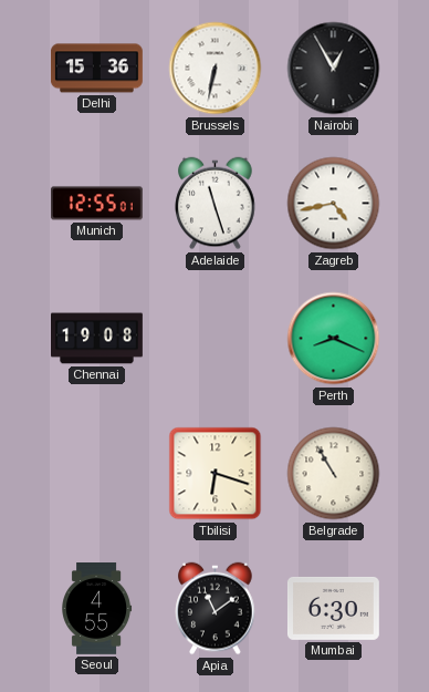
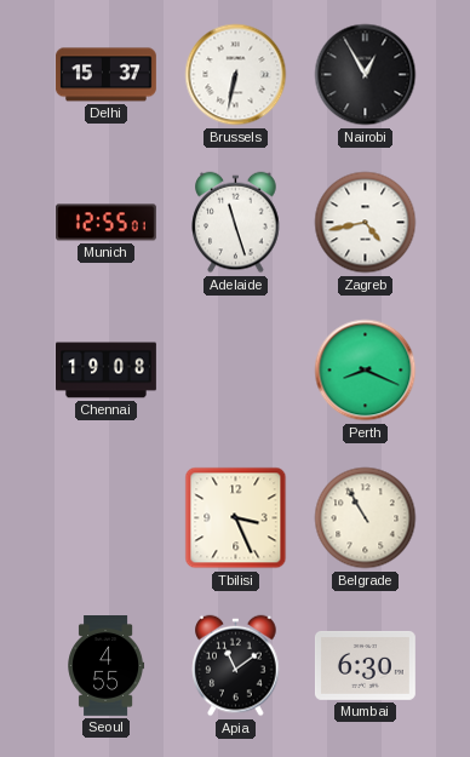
Delhi: 15:36 -> 15:37
Tbilisi: 6:18 -> 3:26
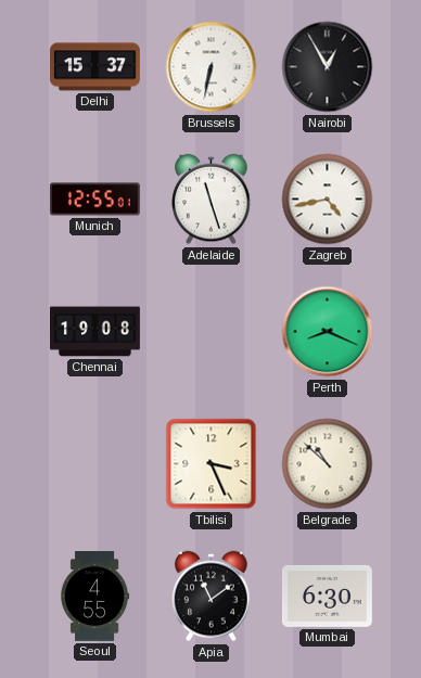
Belgrade: 10:55 -> 10:52
